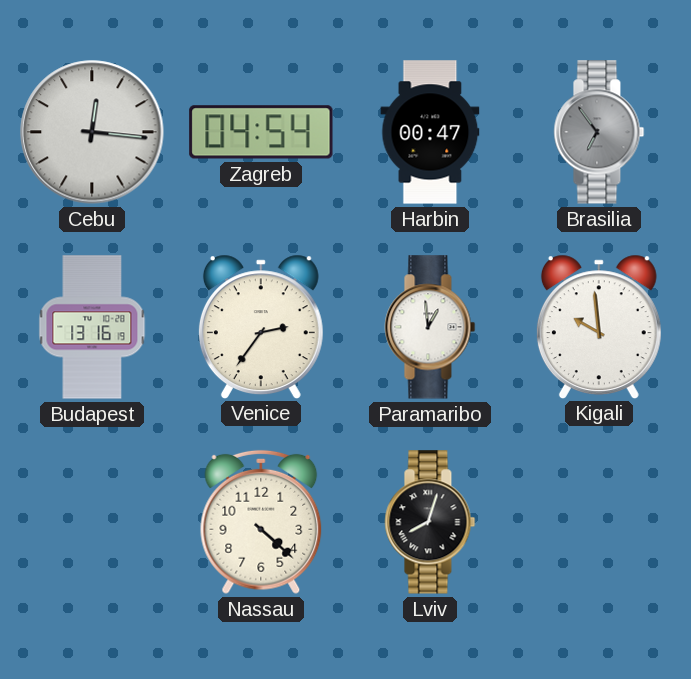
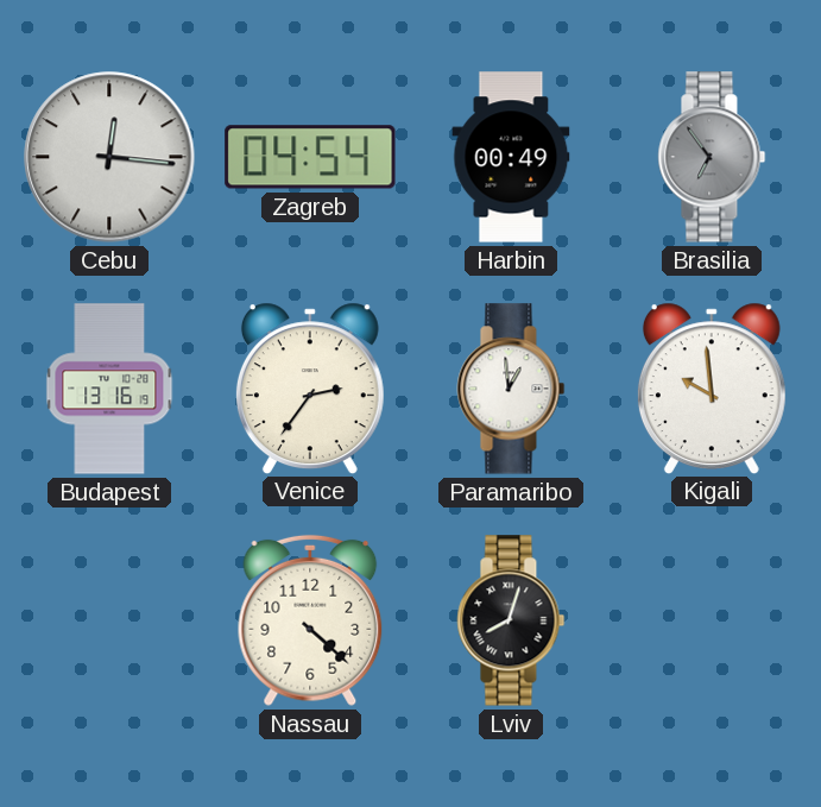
Harbin: 00:47 -> 00:49
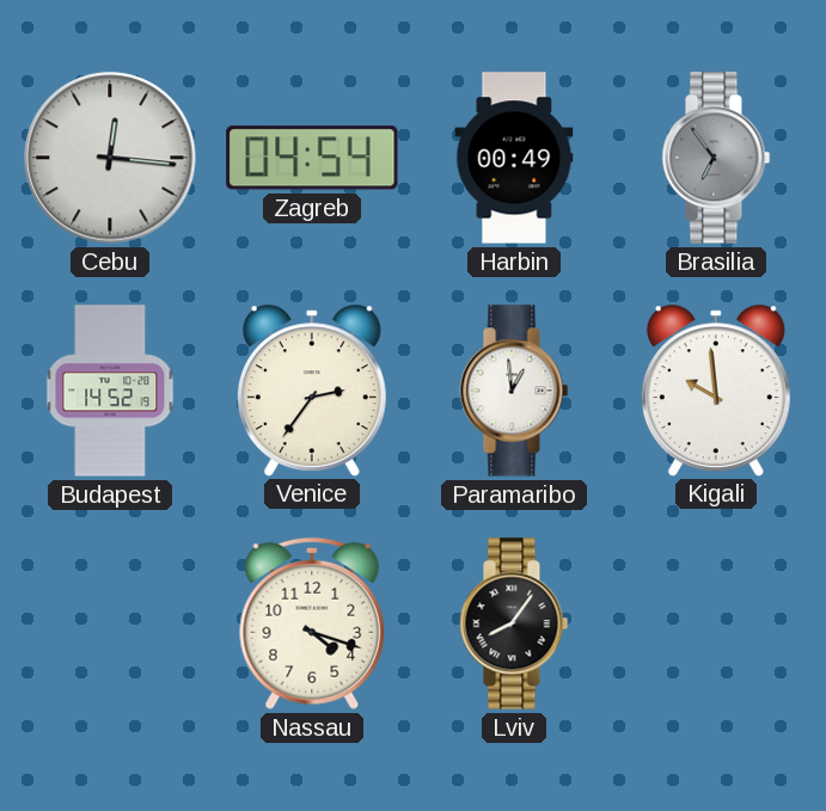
Budapest: 13:16 -> 14:52
Nassau: 4:22 -> 4:18
Lviv: 8:03 -> 8:06
